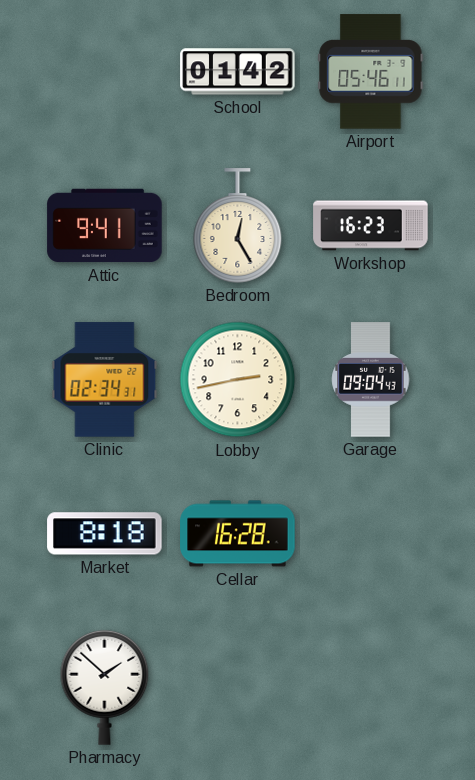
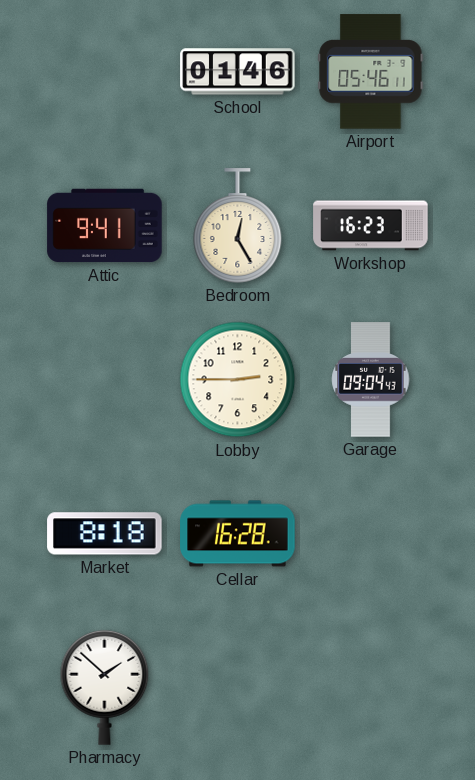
School: 01:42 -> 01:46
Clinic: 02:34 -> none
Lobby: 2:43 -> 2:45
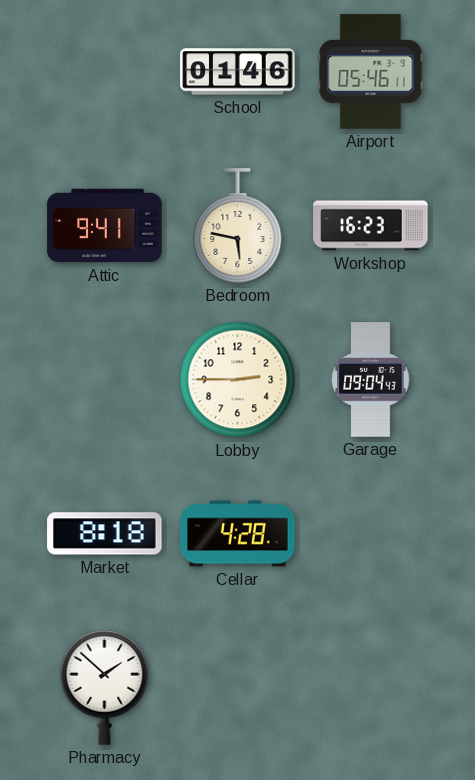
Bedroom: 12:25 -> 5:47
Cellar: 16:28 -> 4:28
